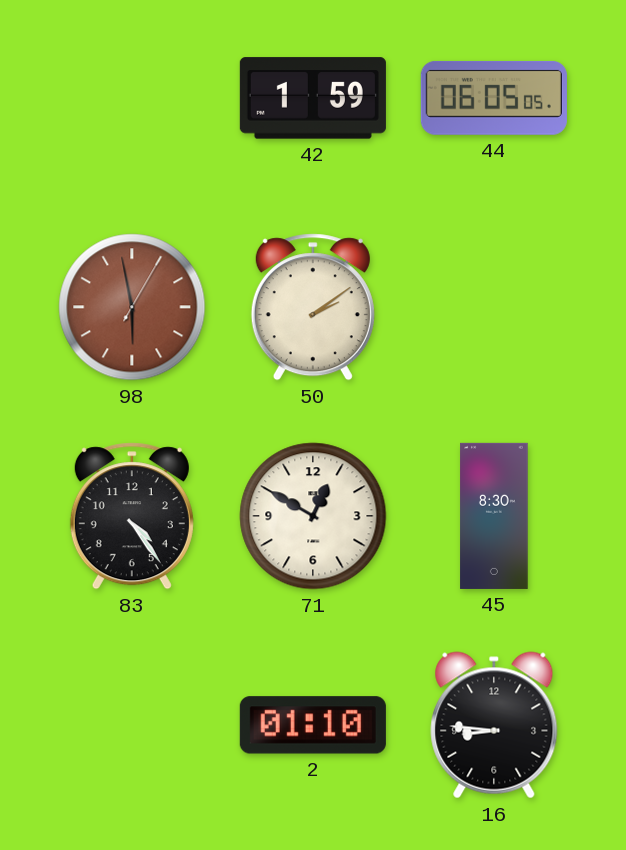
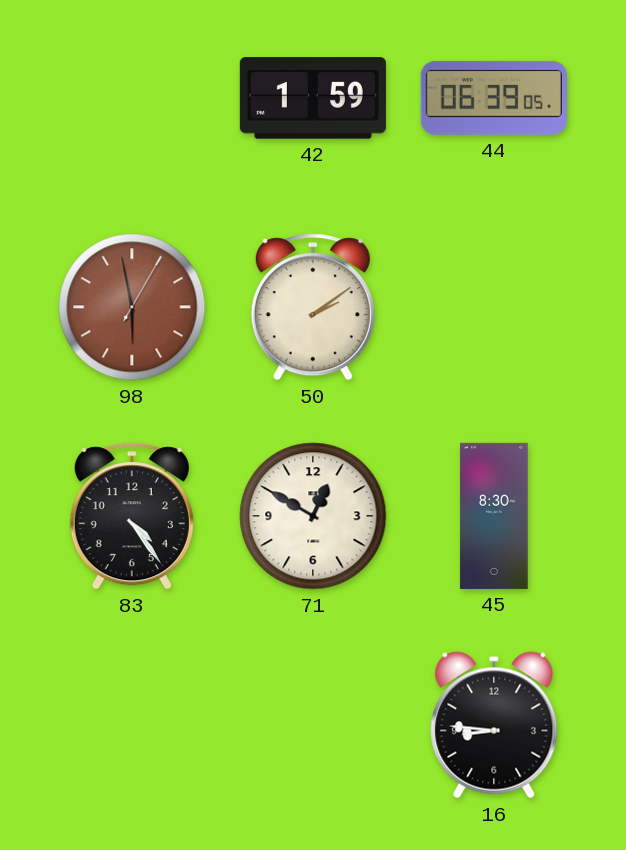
44: 06:05 -> 06:39
2: 01:10 -> none
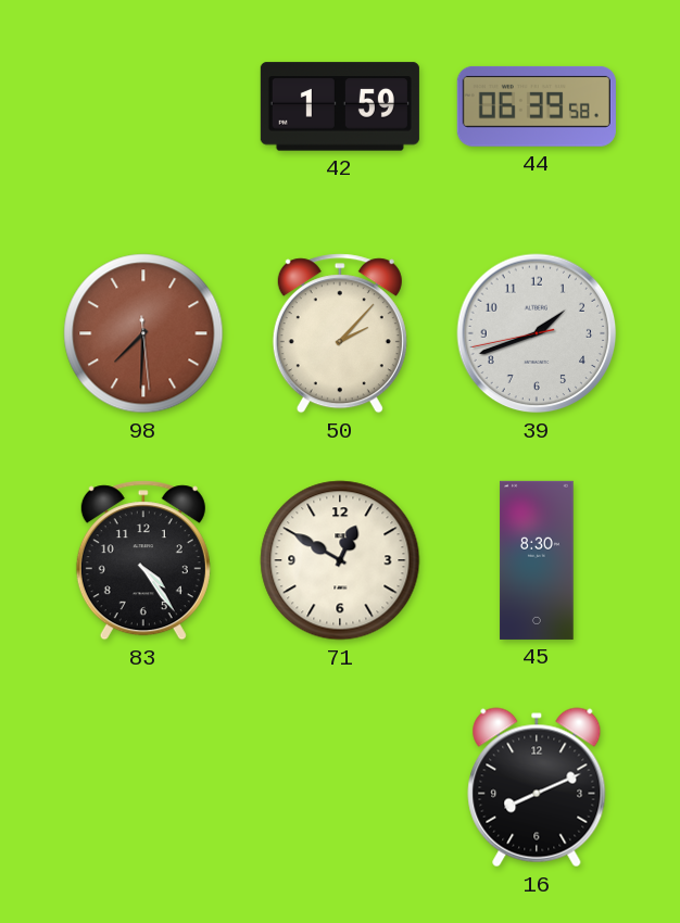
44: 06:39:05 -> 06:39:58
98: 5:58 -> 7:30
50: 2:09 -> 2:07
39: none -> 1:41
16: 8:46 -> 8:11
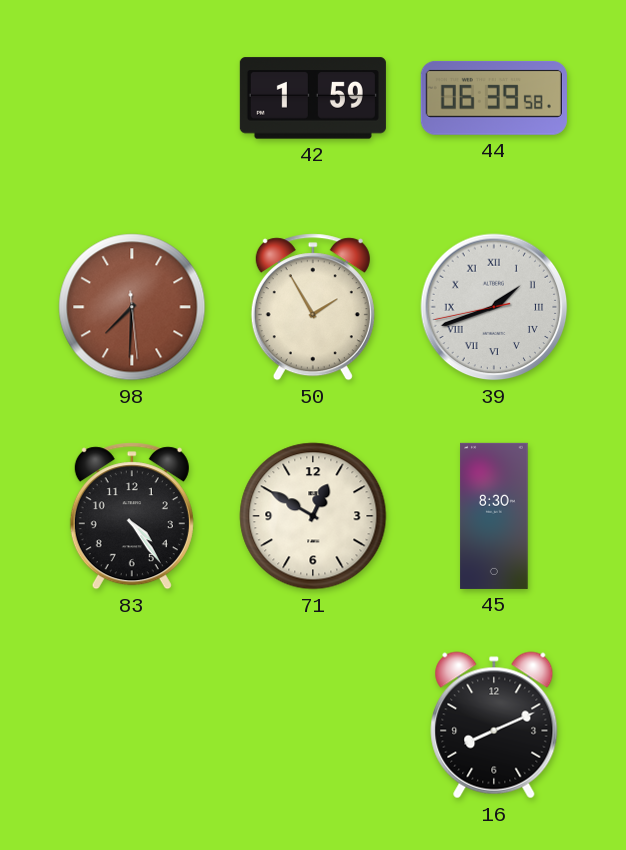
50: 2:07 -> 1:55
39 numerals: Arabic -> Roman
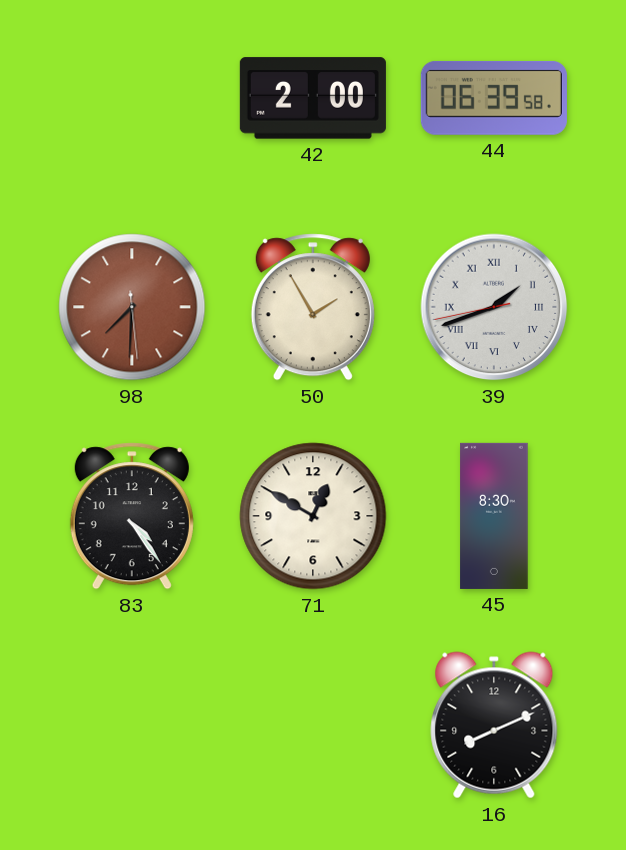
42: 1:59 -> 2:00
